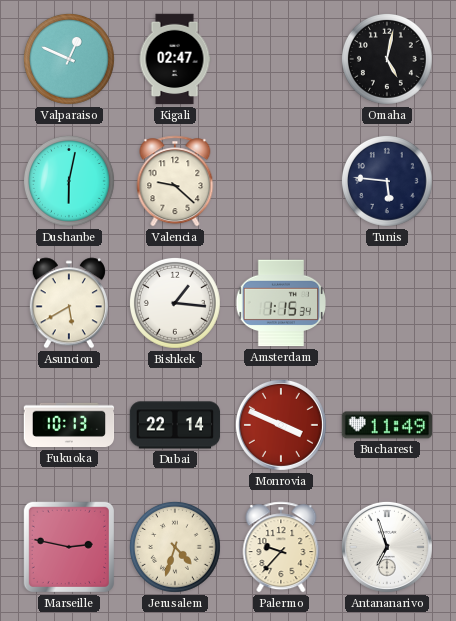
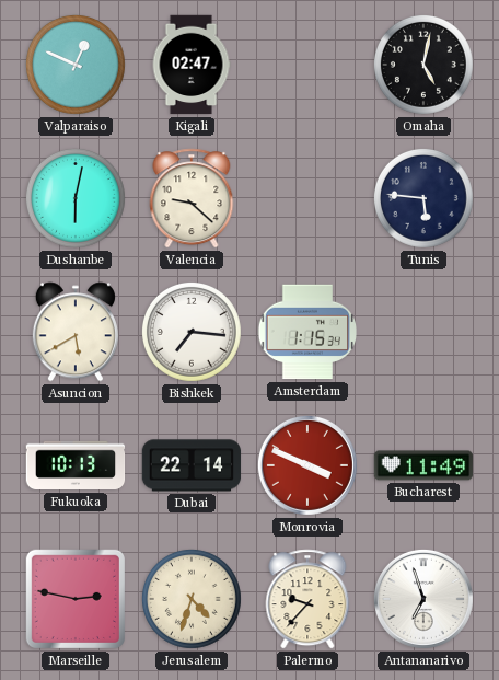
Bishkek: 1:16 -> 7:16
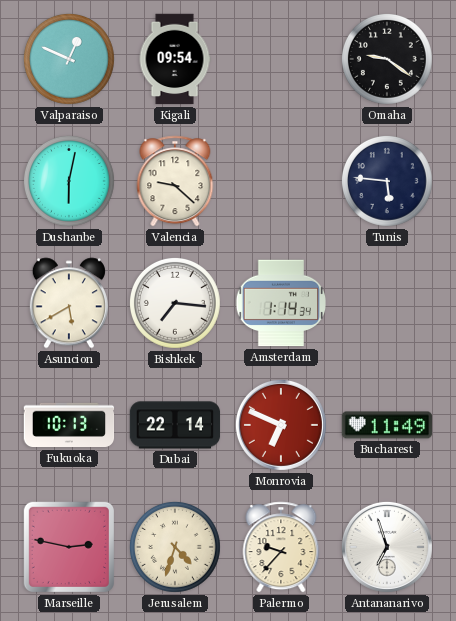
Kigali: 02:47 -> 09:54
Omaha: 5:02 -> 9:21
Amsterdam: 1:15 -> 1:14
Monrovia: 3:49 -> 6:49
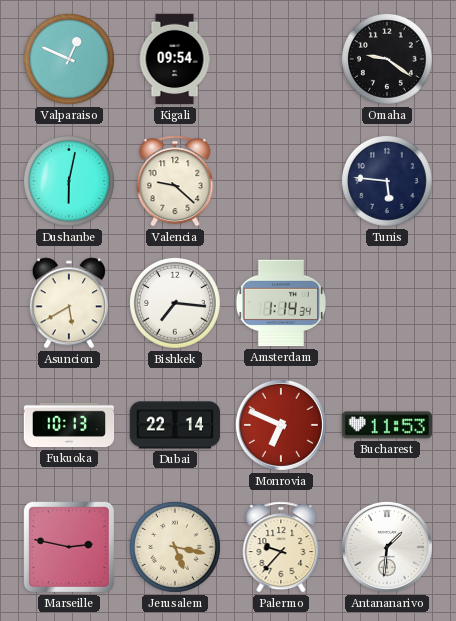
Bucharest: 11:49 -> 11:53
Jerusalem: 4:33 -> 5:17
Antananarivo: 6:57 -> 1:31
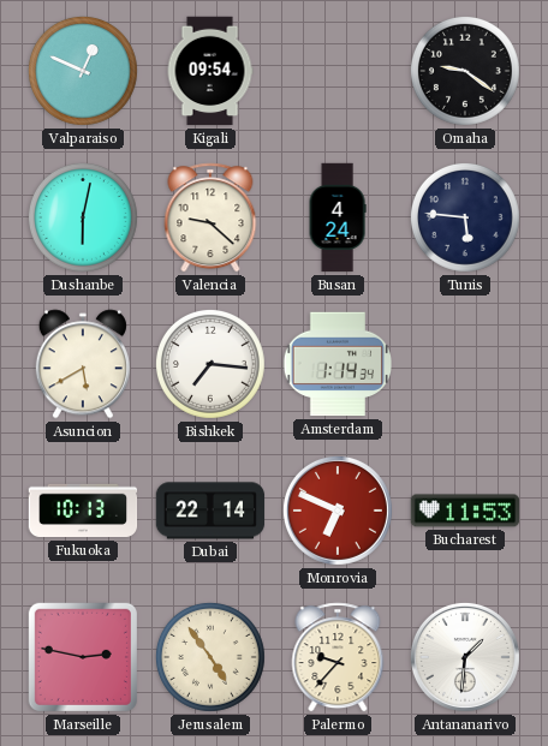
Busan: none -> 4:24
Jerusalem: 5:17 -> 4:54
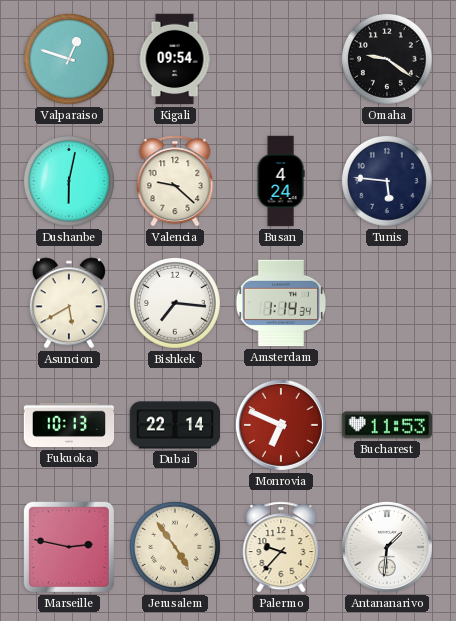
Valparaiso: 12:49 -> 12:48
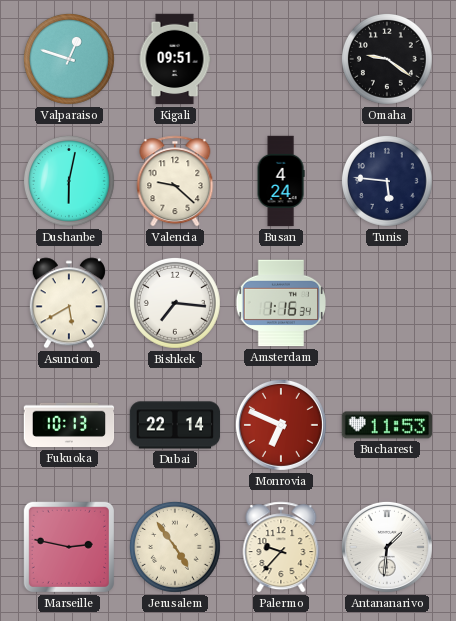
Kigali: 09:54 -> 09:51
Amsterdam: 1:14 -> 1:16
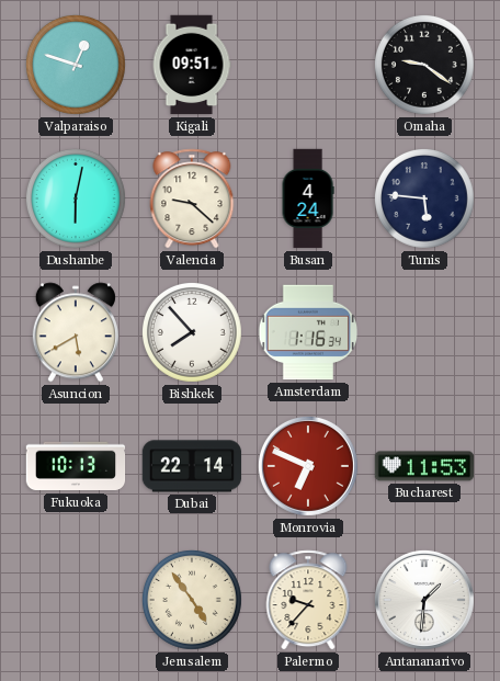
Bishkek: 7:16 -> 7:53
Marseille: 2:47 -> none
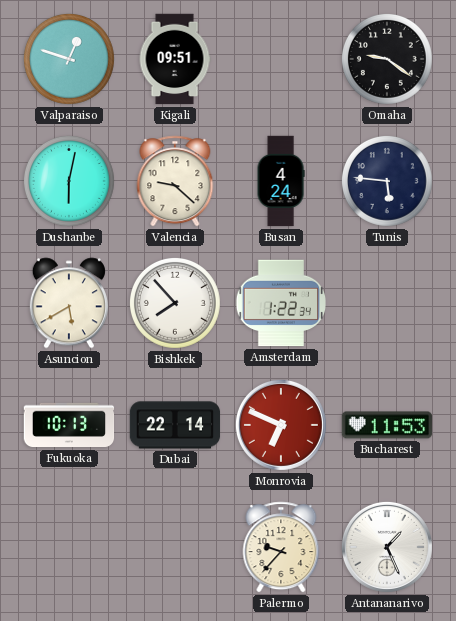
Amsterdam: 1:16 -> 1:22
Jerusalem: 4:54 -> none
Antananarivo: 1:31 -> 1:26
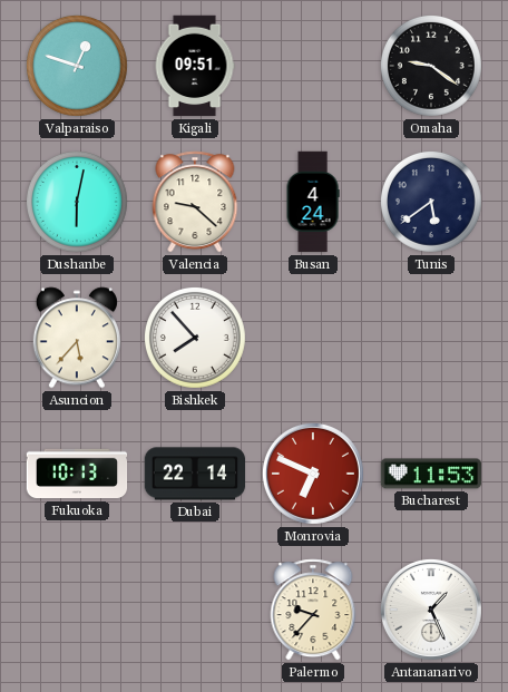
Tunis: 5:46 -> 5:39
Asuncion: 5:40 -> 5:37
Amsterdam: 1:22 -> none
